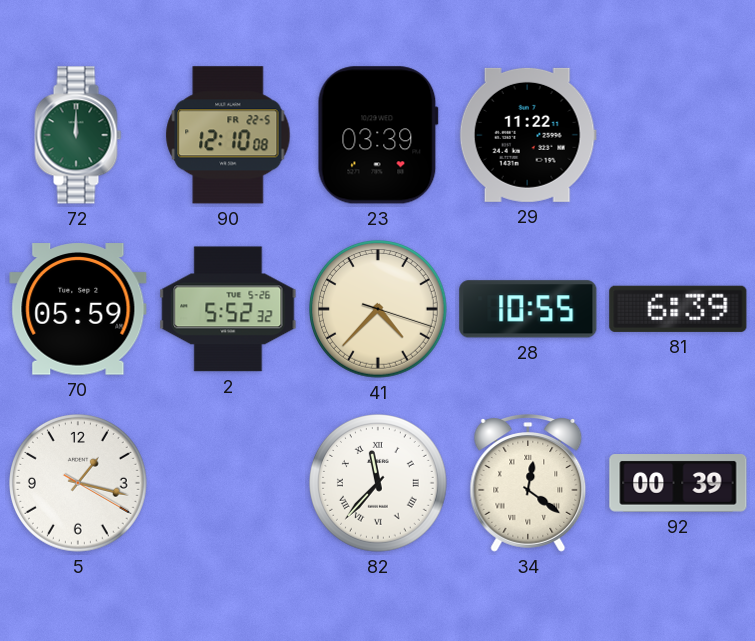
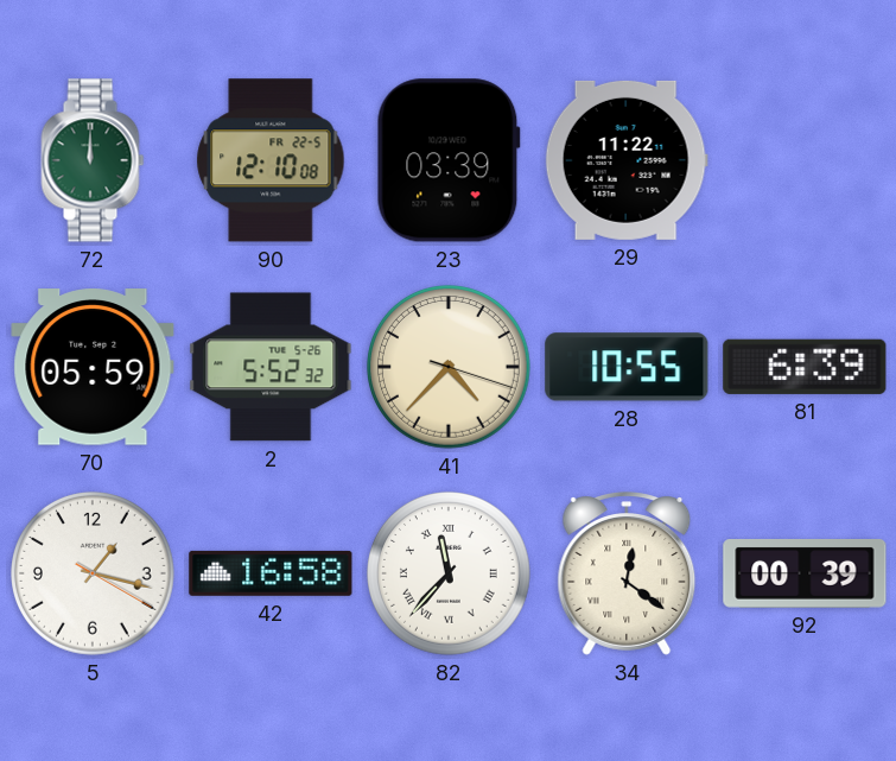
42: none -> 16:58
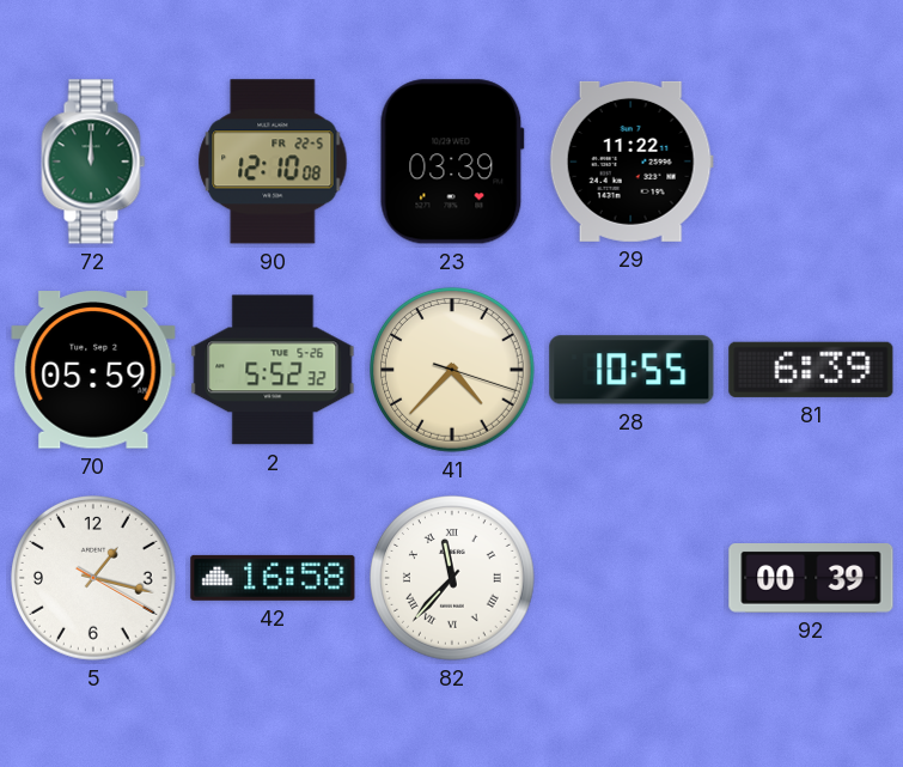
34: 12:21 -> none
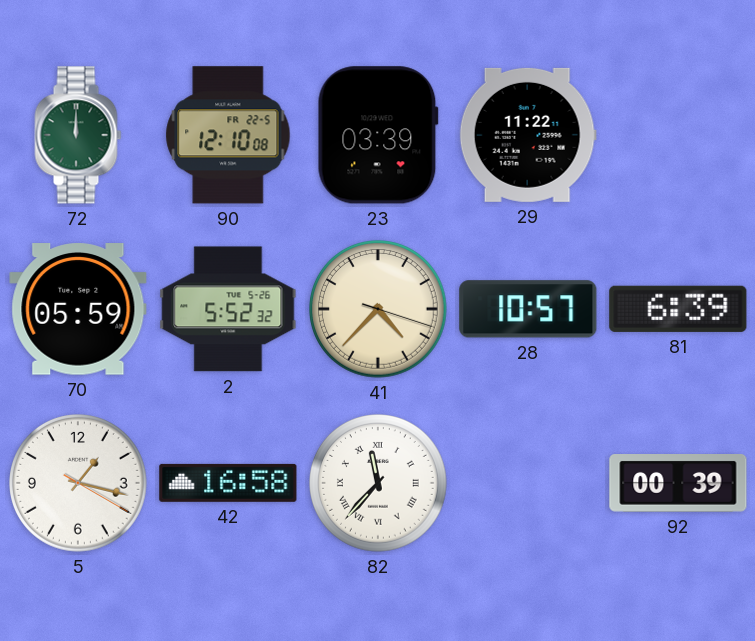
28: 10:55 -> 10:57
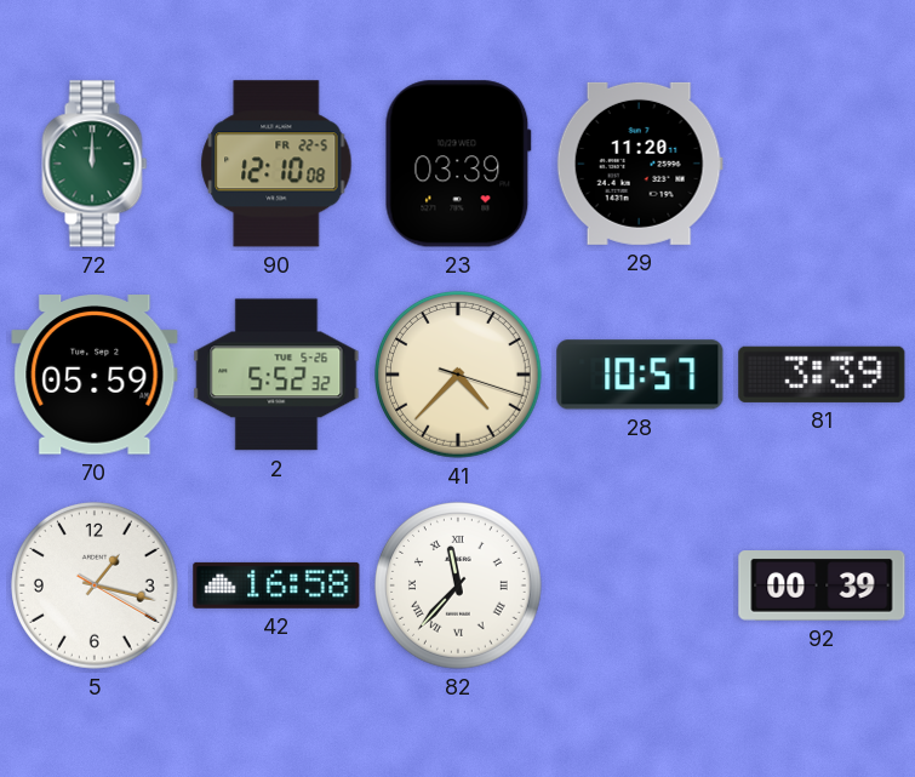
29: 11:22 -> 11:20
81: 6:39 -> 3:39
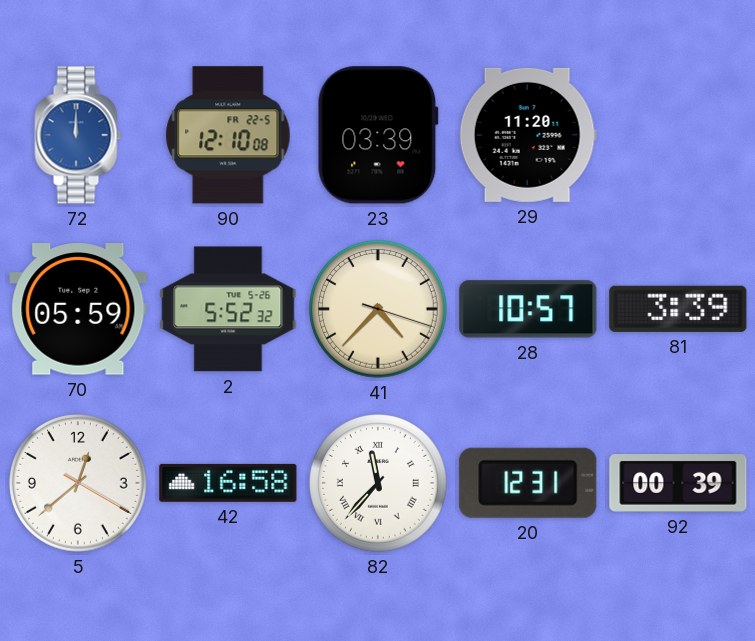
72 dial: green -> blue
5: 1:17 -> 12:38
20: none -> 12:31
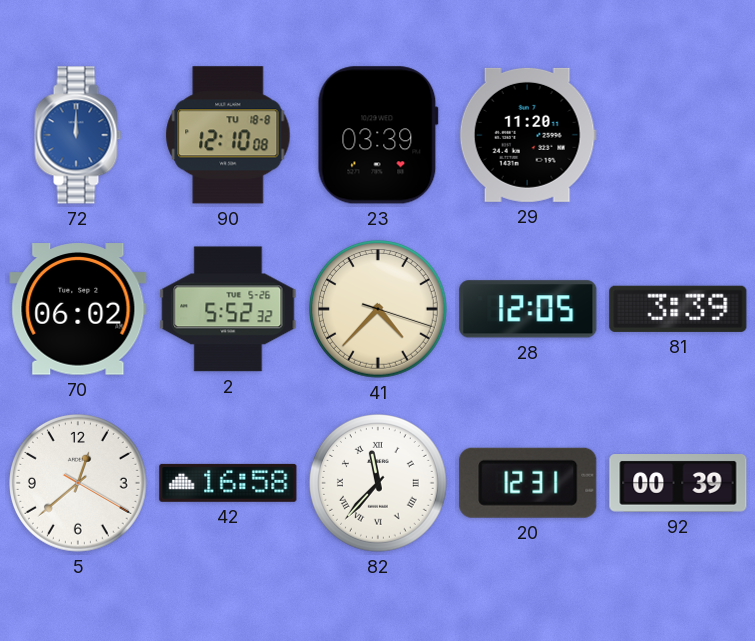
90 date: FR 22-5 -> TU 18-8
70: 05:59 -> 06:02
28: 10:57 -> 12:05
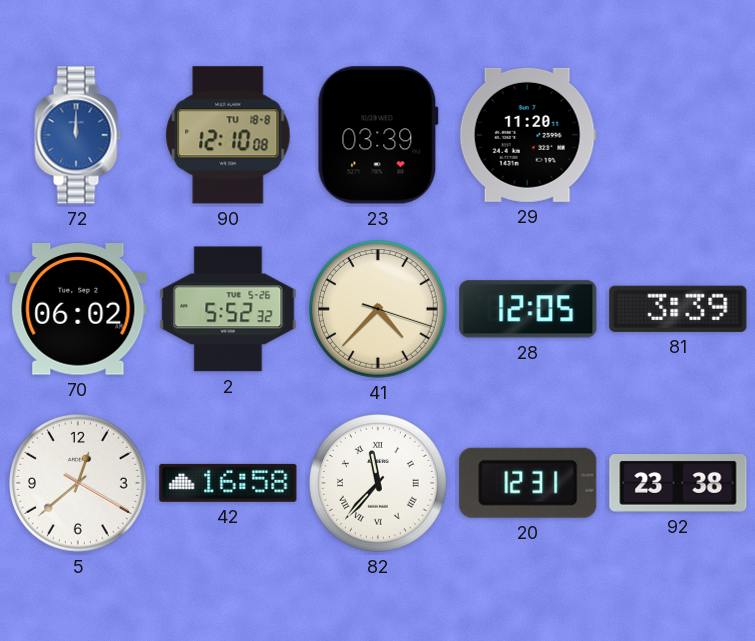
92: 00:39 -> 23:38
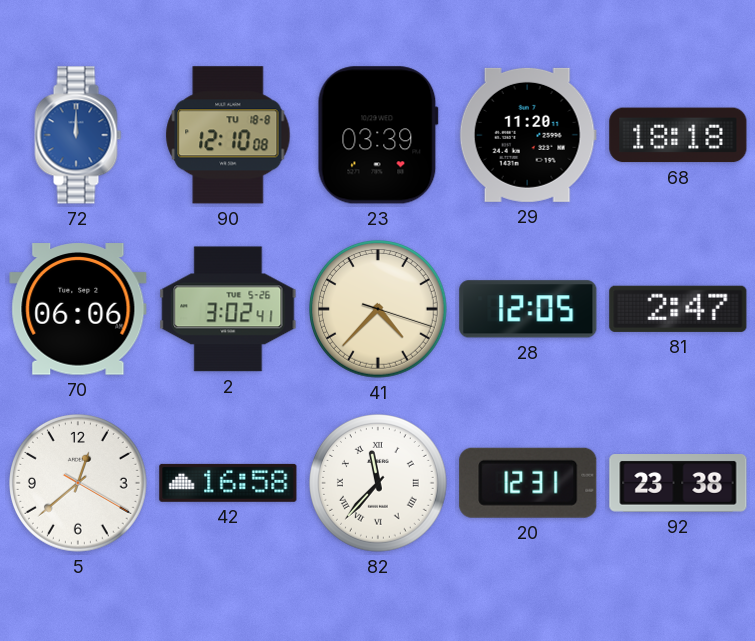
68: none -> 18:18
70: 06:02 -> 06:06
2: 5:52 -> 3:02
81: 3:39 -> 2:47
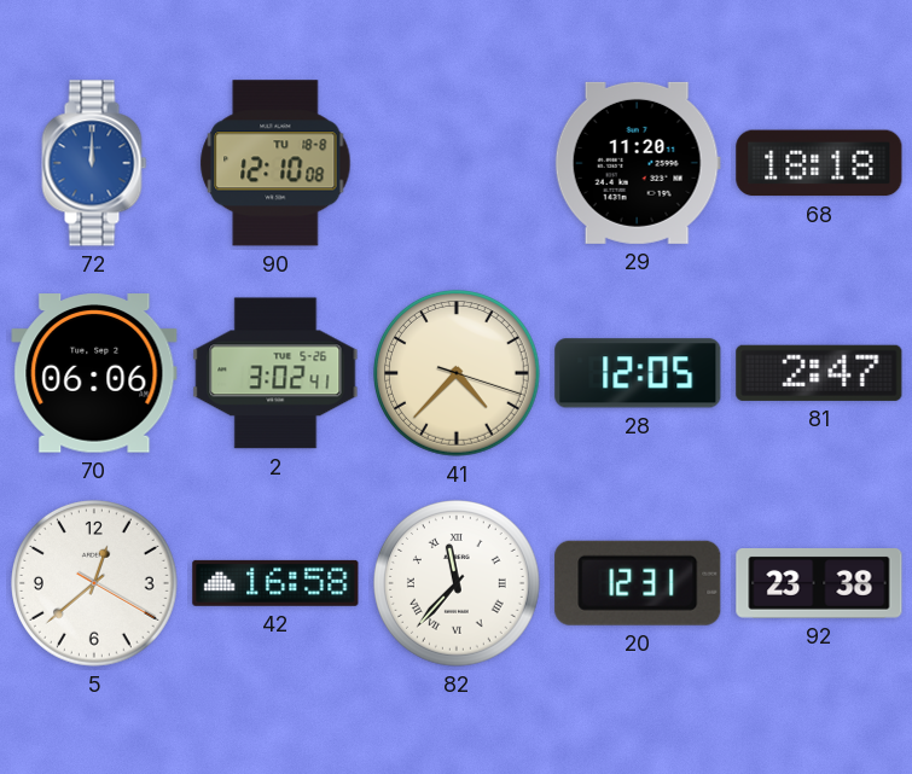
23: 03:39 -> none
